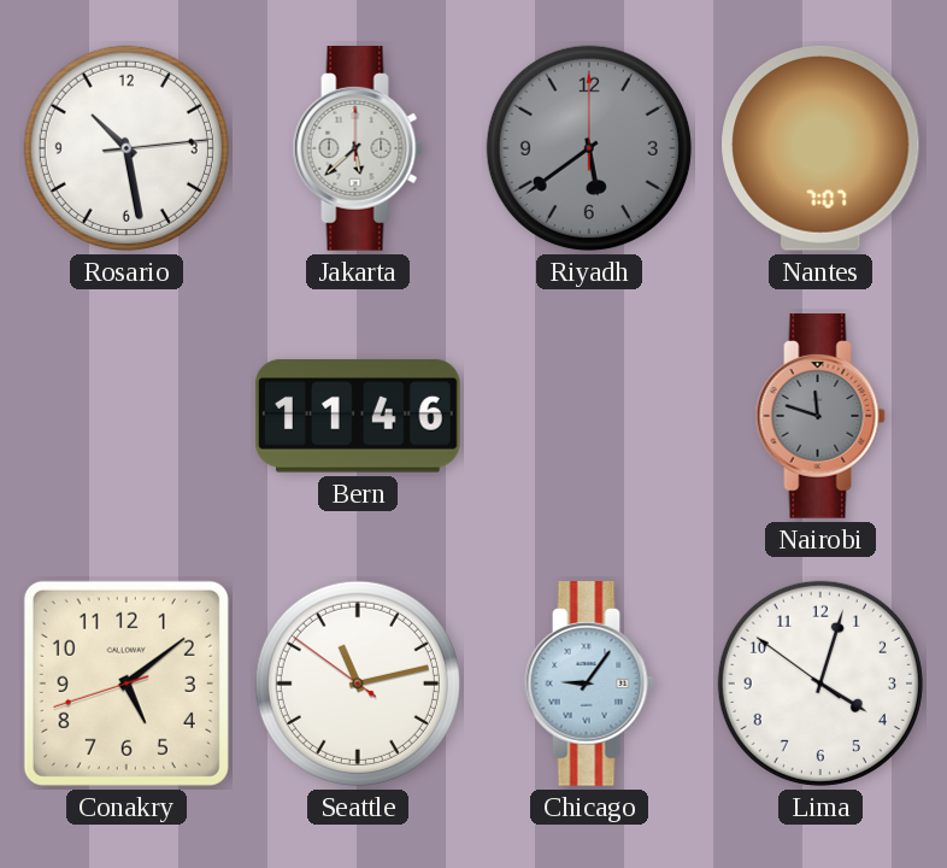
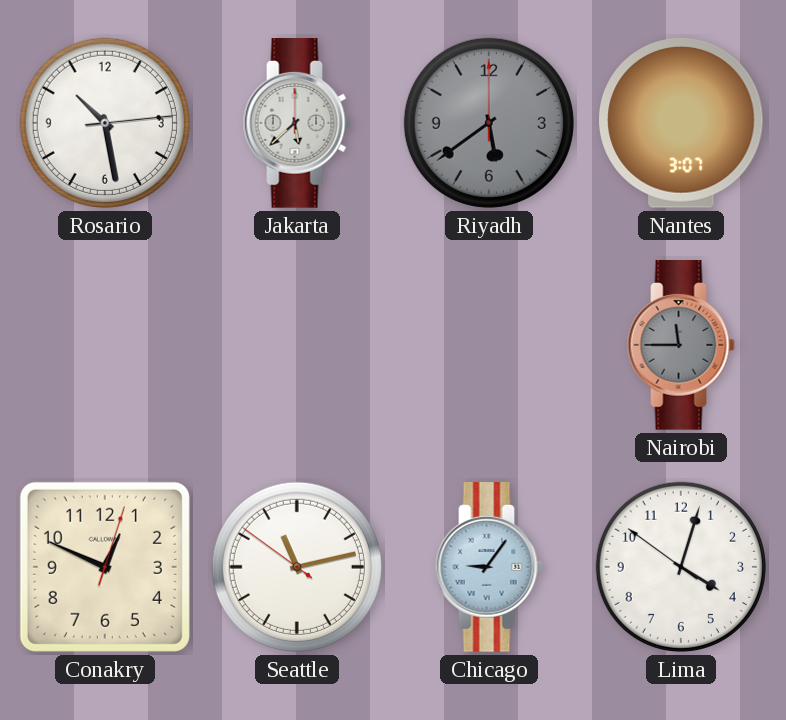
Nantes: 7:07 -> 3:07
Bern: 11:46 -> none
Nairobi: 11:48 -> 11:45
Conakry: 5:08 -> 12:49
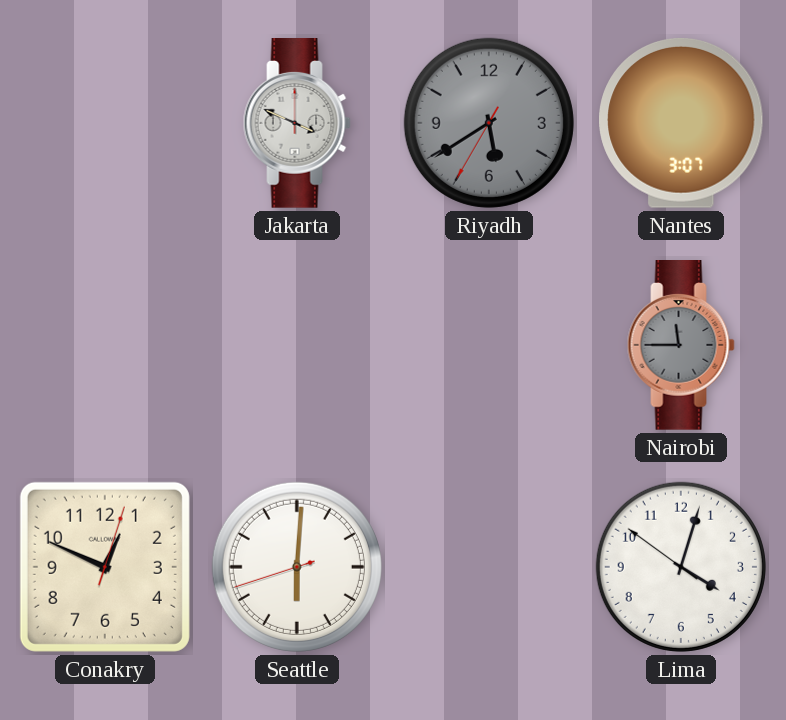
Rosario: 10:28 -> none
Jakarta: 5:38 -> 3:49
Riyadh: 5:39:00 -> 5:39:35
Seattle: 11:12 -> 6:00
Chicago: 9:06 -> none
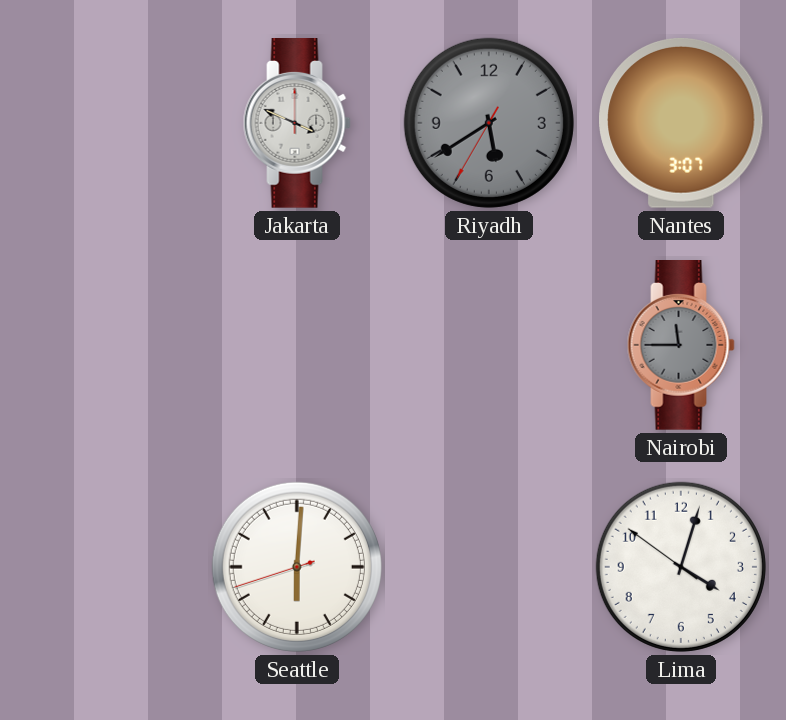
Conakry: 12:49 -> none
